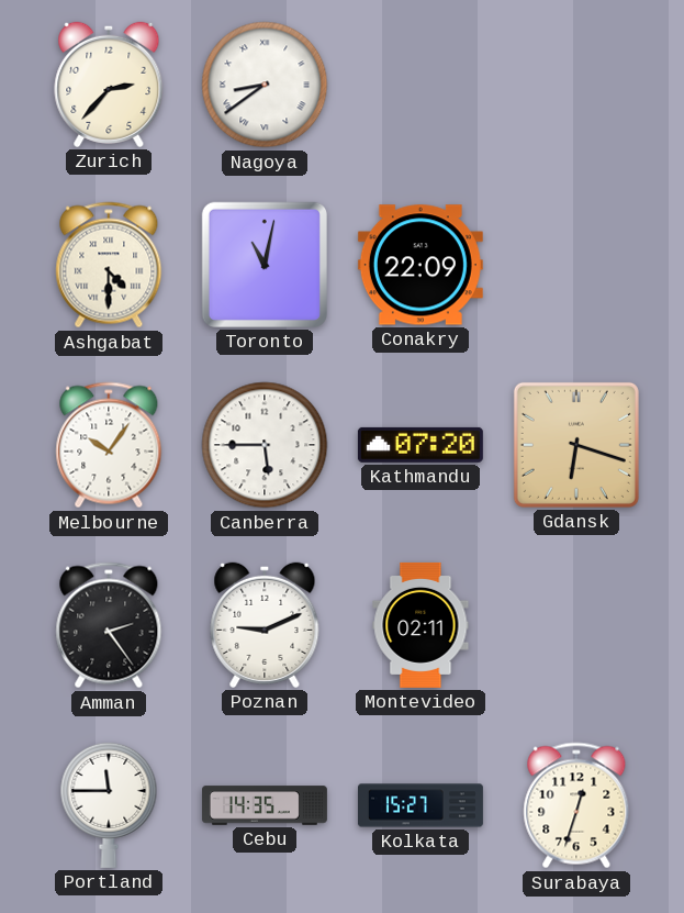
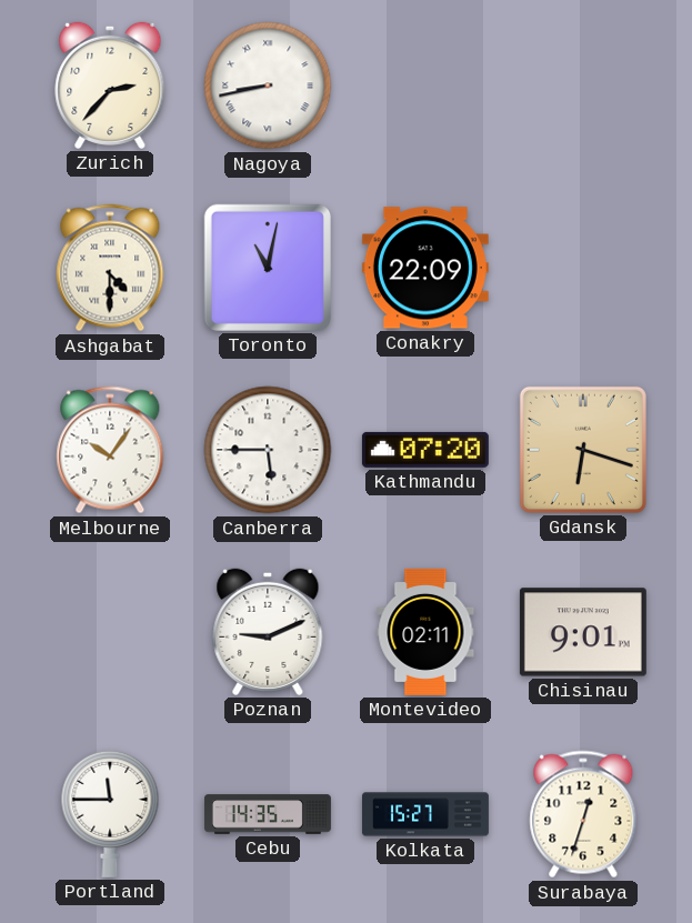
Nagoya: 8:39 -> 8:43
Amman: 2:24 -> none
Chisinau: none -> 9:01
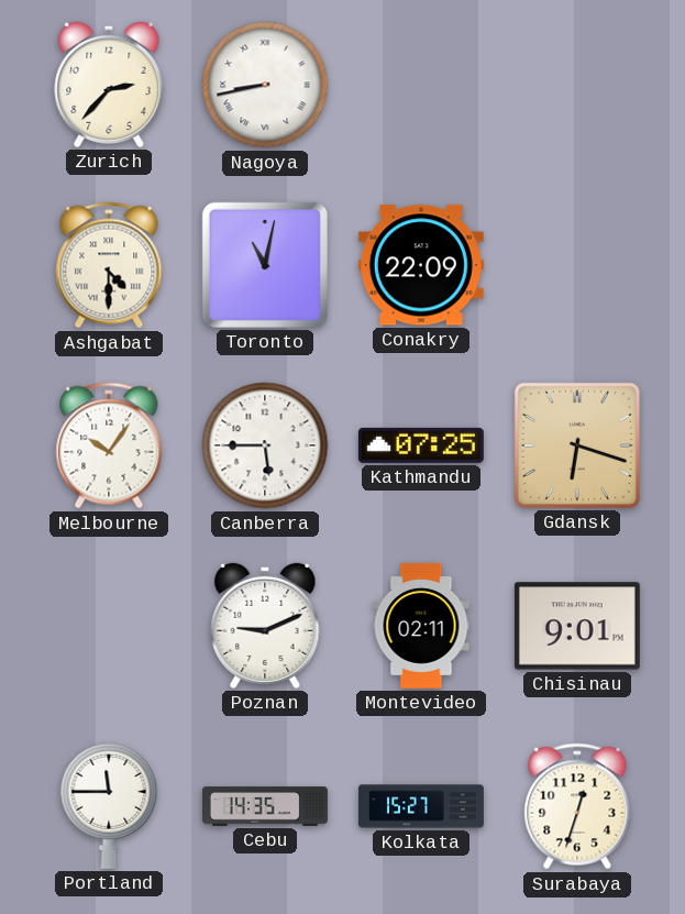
Kathmandu: 07:20 -> 07:25
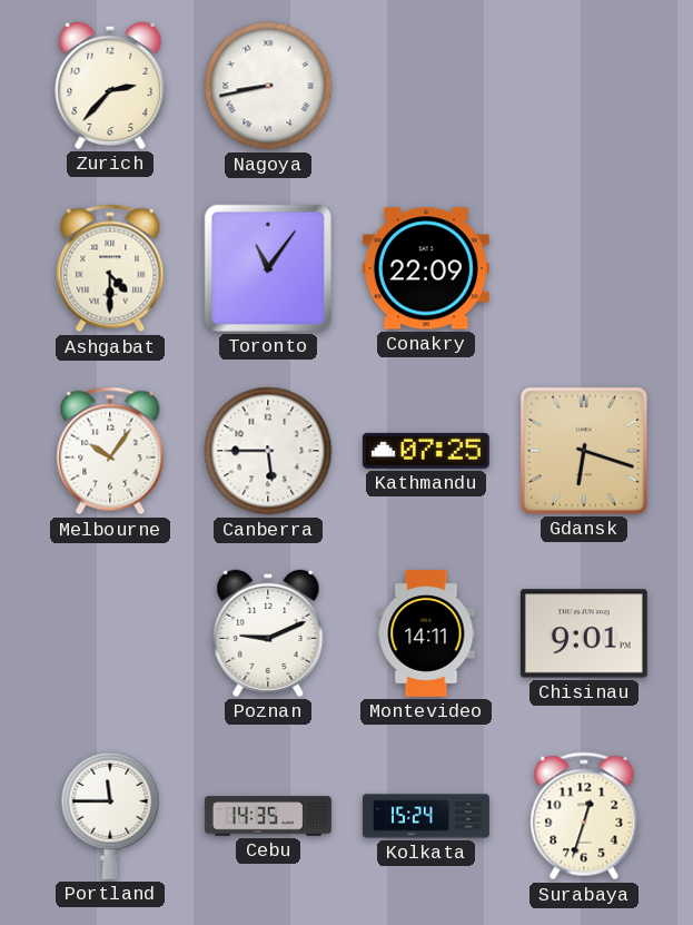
Toronto: 11:02 -> 11:06
Montevideo: 02:11 -> 14:11
Kolkata: 15:27 -> 15:24
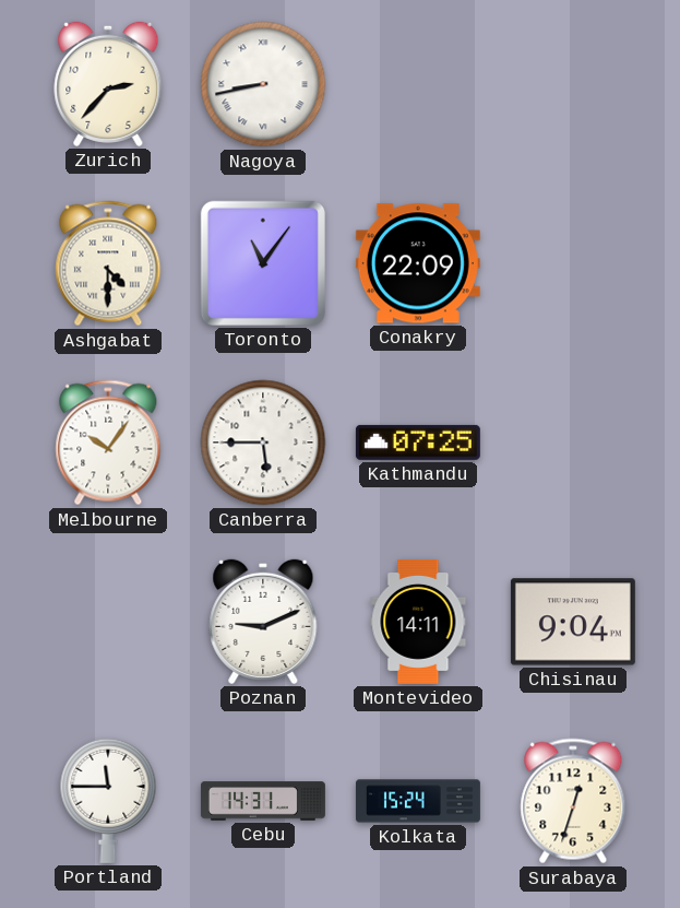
Gdansk: 6:18 -> none
Chisinau: 9:01 -> 9:04
Cebu: 14:35 -> 14:31
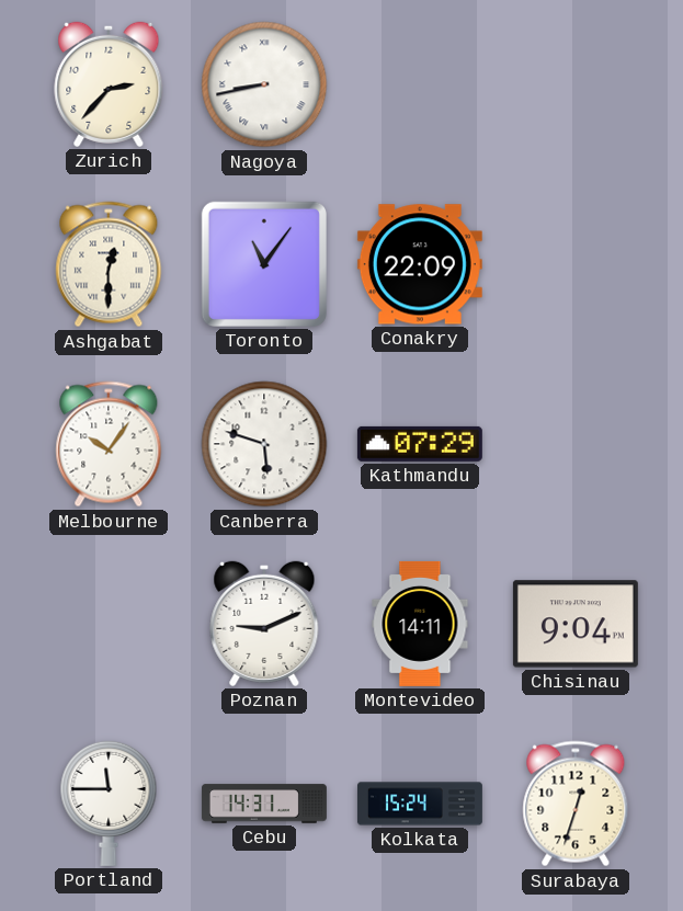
Ashgabat: 4:30 -> 12:30
Canberra: 5:45 -> 5:48
Kathmandu: 07:25 -> 07:29
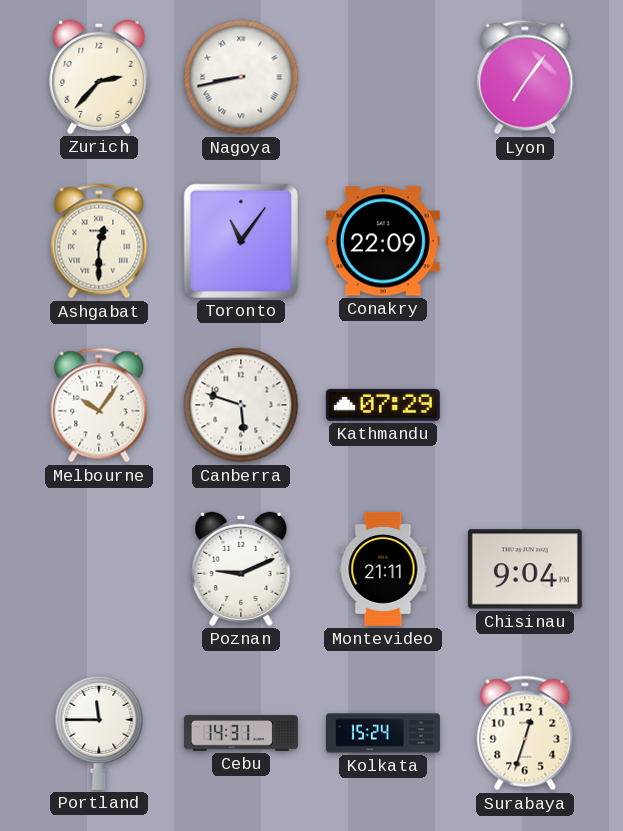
Lyon: none -> 7:06
Montevideo: 14:11 -> 21:11
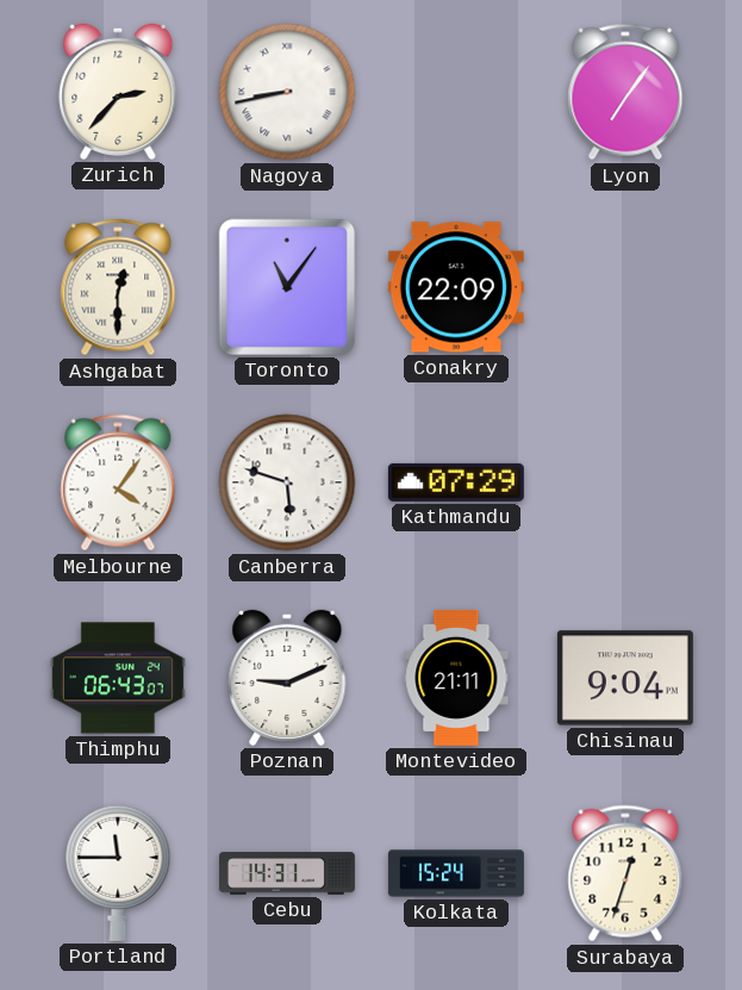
Melbourne: 10:06 -> 4:06
Thimphu: none -> 06:43
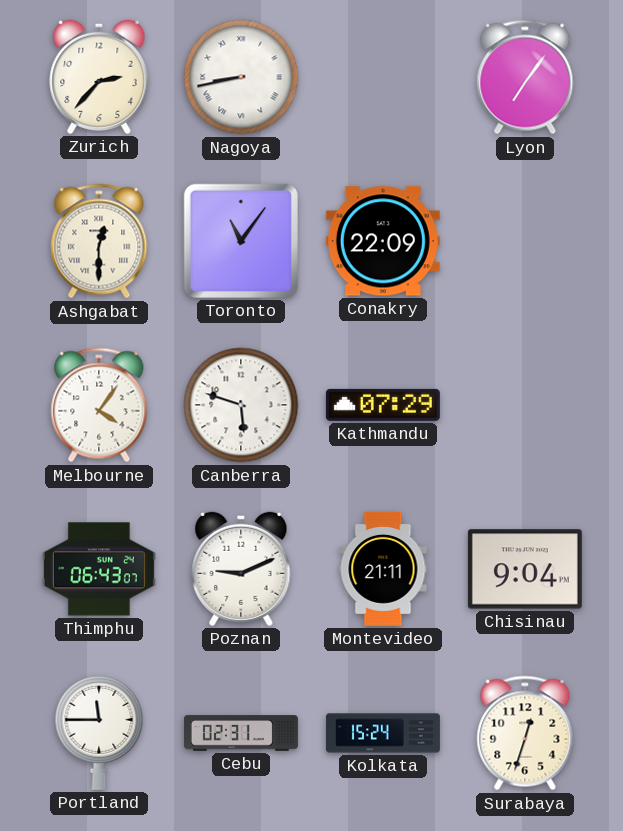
Cebu: 14:31 -> 02:31
